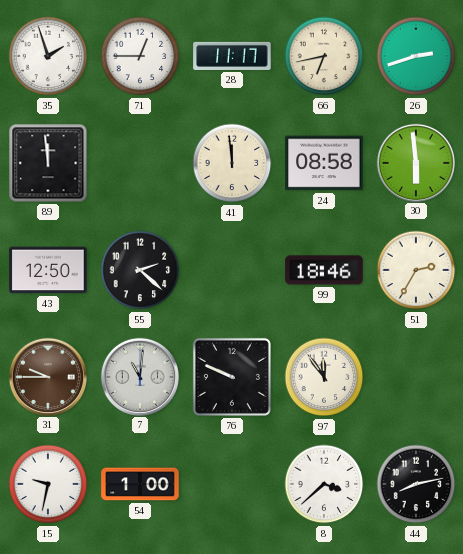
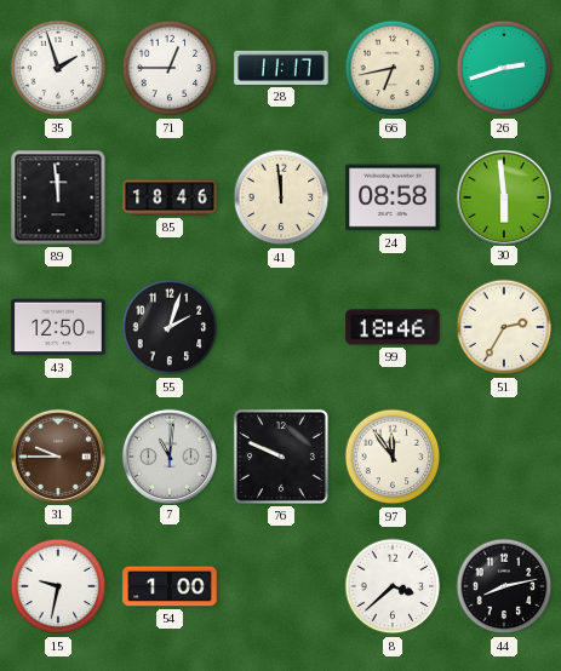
85: none -> 18:46
55: 2:22 -> 2:03
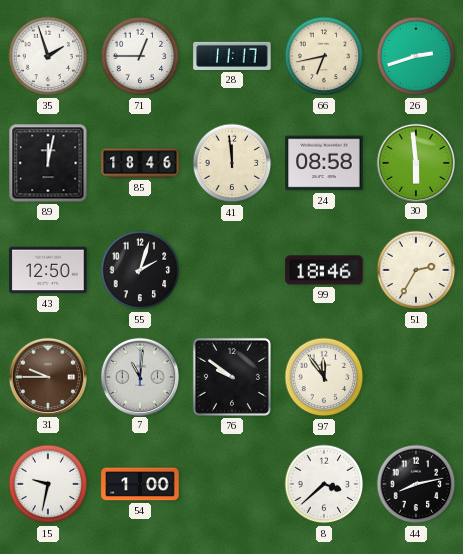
89: 11:59 -> 12:02
76: 9:49 -> 9:51
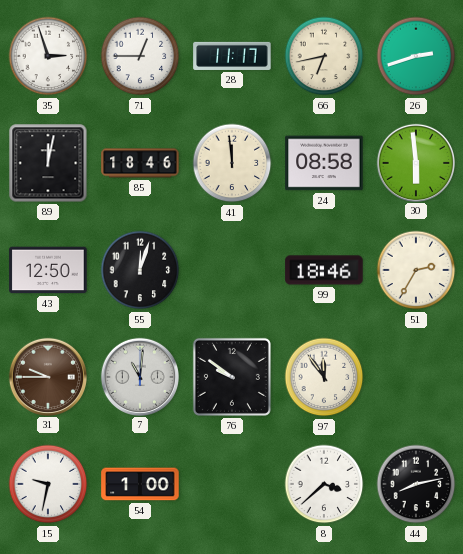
35: 1:57 -> 2:57
55: 2:03 -> 12:03
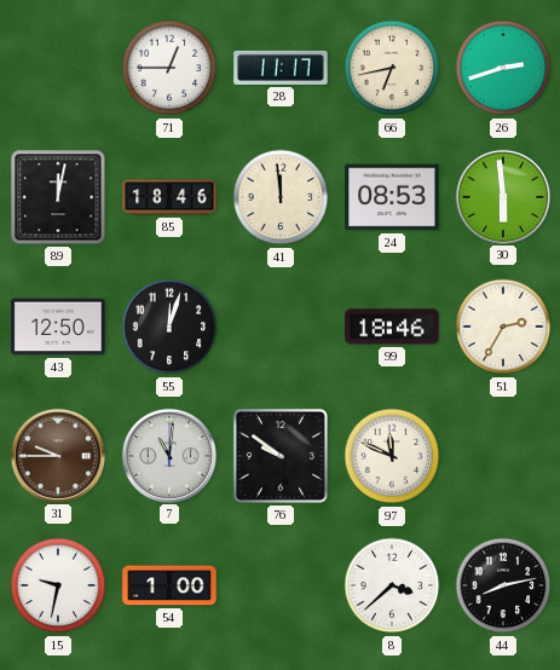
35: 2:57 -> none
24: 08:58 -> 08:53
97: 11:54 -> 11:49
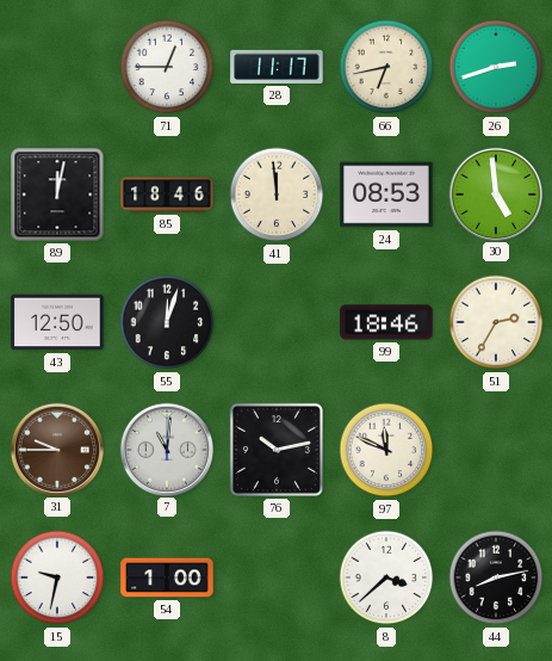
30: 5:59 -> 4:59
76: 9:51 -> 10:13
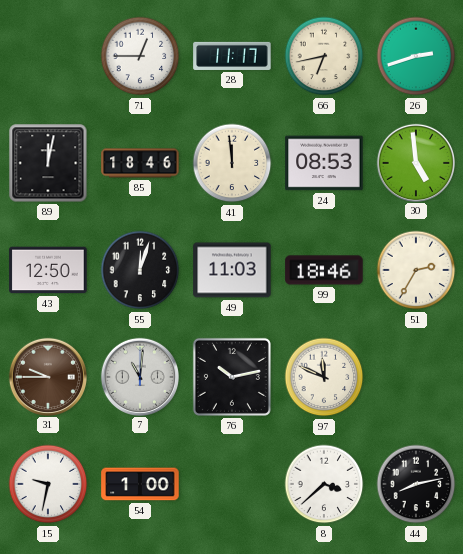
49: none -> 11:03
